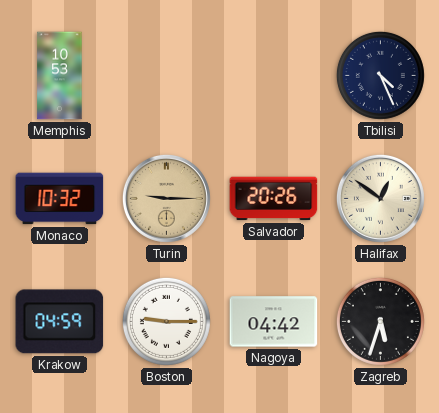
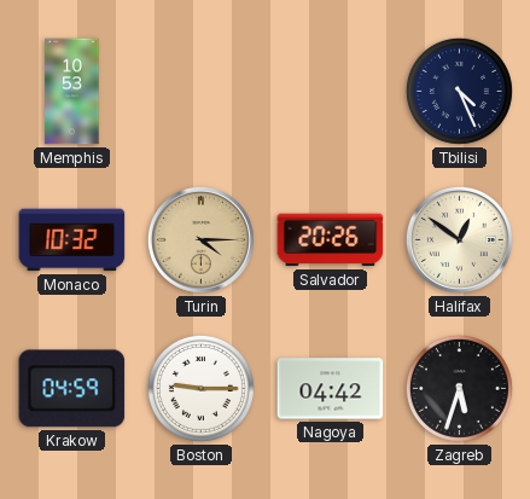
Turin: 9:15 -> 4:15
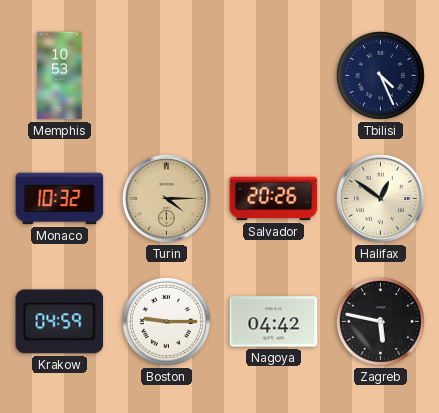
Zagreb: 5:33 -> 5:47
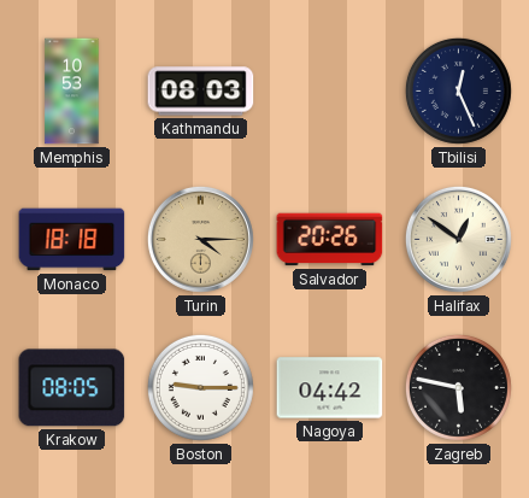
Kathmandu: none -> 08:03
Tbilisi: 4:26 -> 12:26
Monaco: 10:32 -> 18:18
Krakow: 04:59 -> 08:05
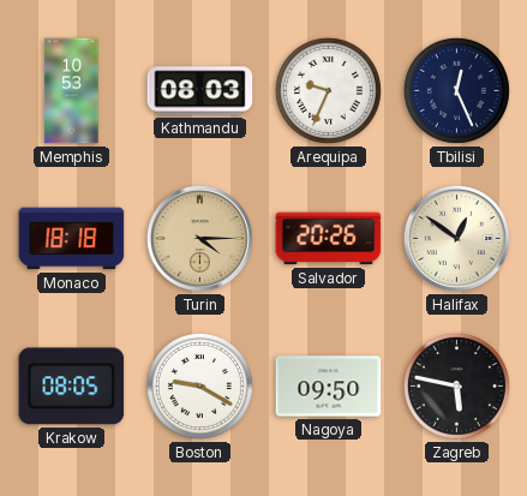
Arequipa: none -> 9:34
Boston: 9:15 -> 9:20
Nagoya: 04:42 -> 09:50
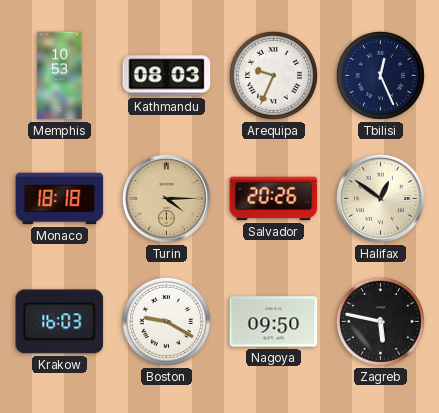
Krakow: 08:05 -> 16:03
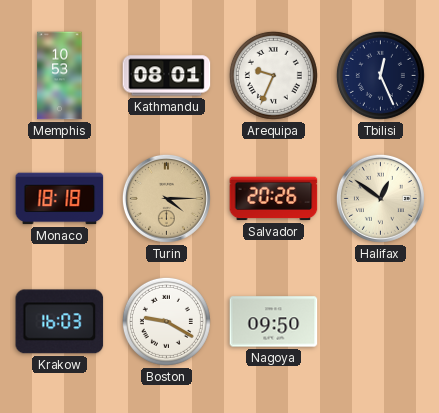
Kathmandu: 08:03 -> 08:01
Zagreb: 5:47 -> none
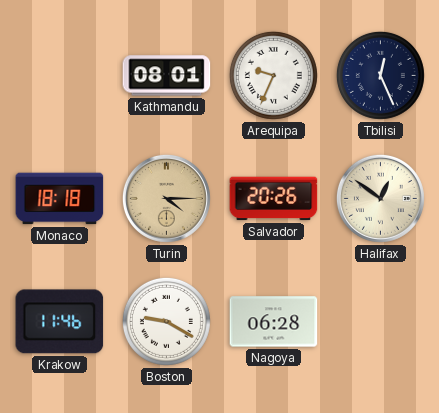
Memphis: 10:53 -> none
Krakow: 16:03 -> 11:46
Nagoya: 09:50 -> 06:28
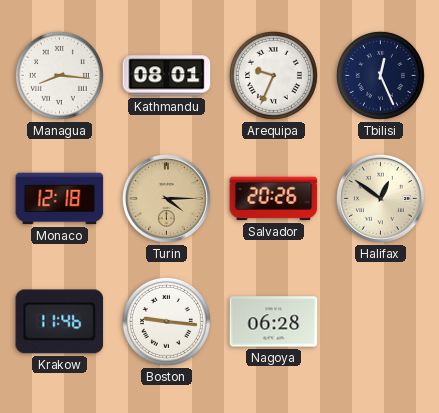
Managua: none -> 8:16
Monaco: 18:18 -> 12:18
Boston: 9:20 -> 9:16
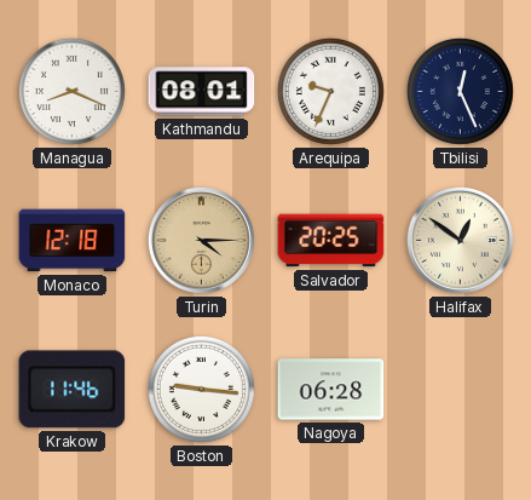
Managua: 8:16 -> 8:19
Salvador: 20:26 -> 20:25
